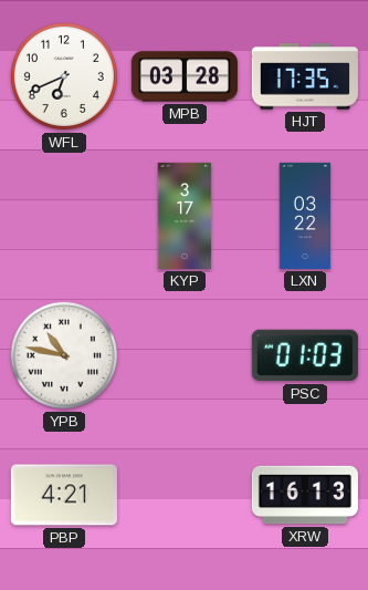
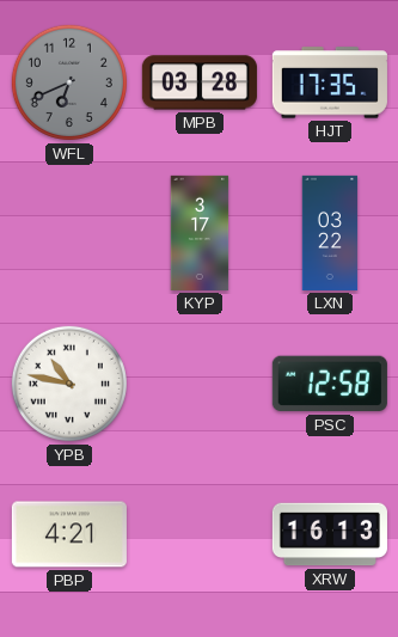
WFL dial: white -> grey
PSC: 01:03 -> 12:58
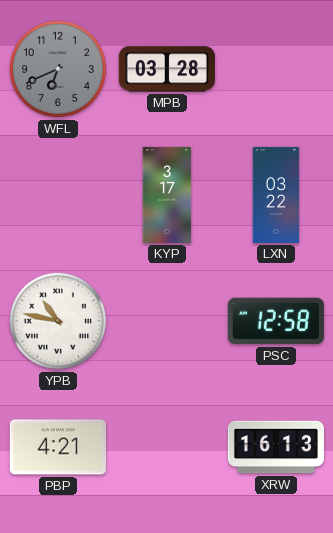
HJT: 17:35 -> none
